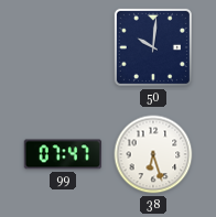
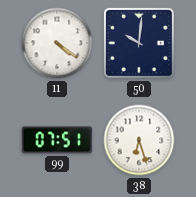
11: none -> 4:21
99: 07:47 -> 07:51
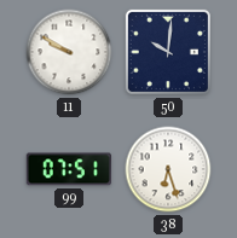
11: 4:21 -> 9:50
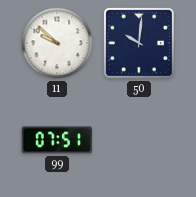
11: 9:50 -> 9:52
38: 6:27 -> none
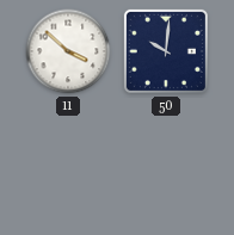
11: 9:52 -> 3:52
99: 07:51 -> none
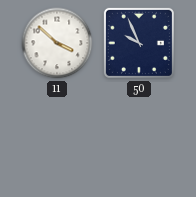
50: 10:01 -> 9:56
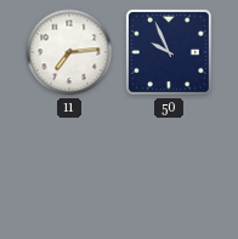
11: 3:52 -> 7:14
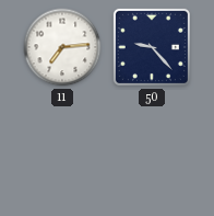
50: 9:56 -> 9:23
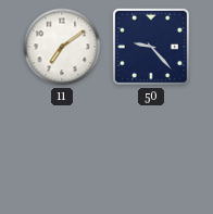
11: 7:14 -> 7:09
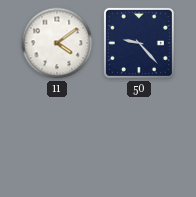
11: 7:09 -> 4:09
